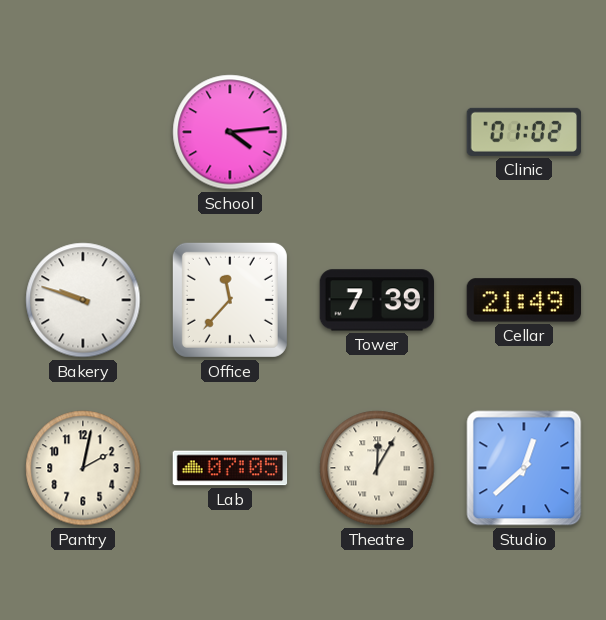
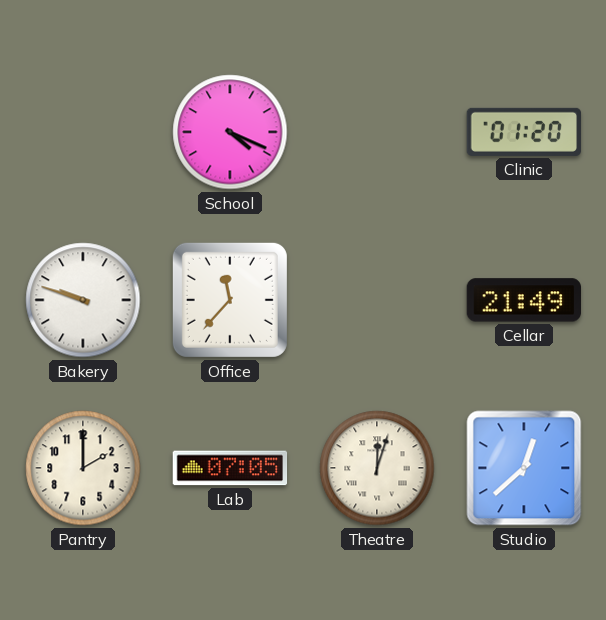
School: 4:14 -> 4:19
Clinic: 01:02 -> 01:20
Tower: 7:39 -> none
Pantry: 2:02 -> 2:00
Theatre: 12:05 -> 12:03
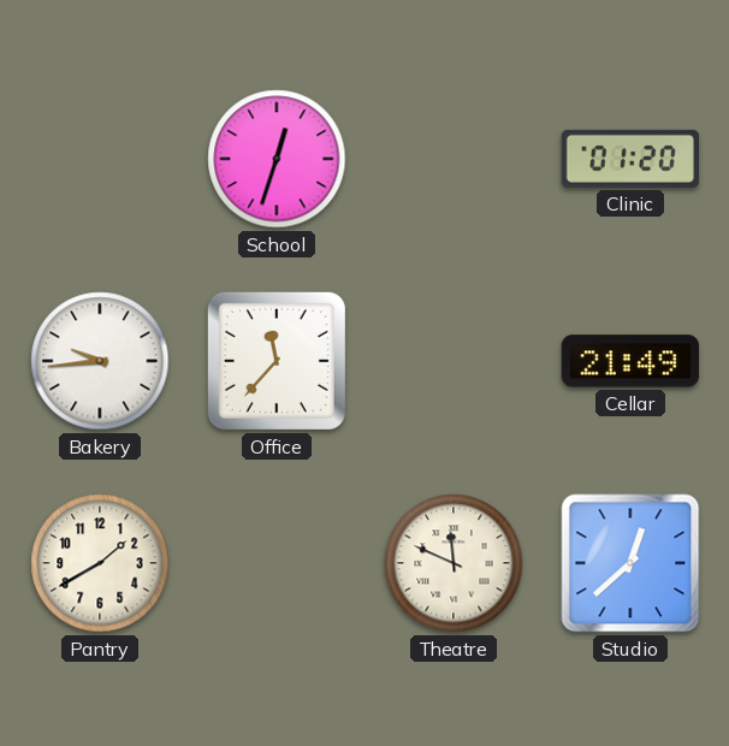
School: 4:19 -> 12:33
Bakery: 9:48 -> 9:44
Pantry: 2:00 -> 1:40
Lab: 07:05 -> none
Theatre: 12:03 -> 11:49
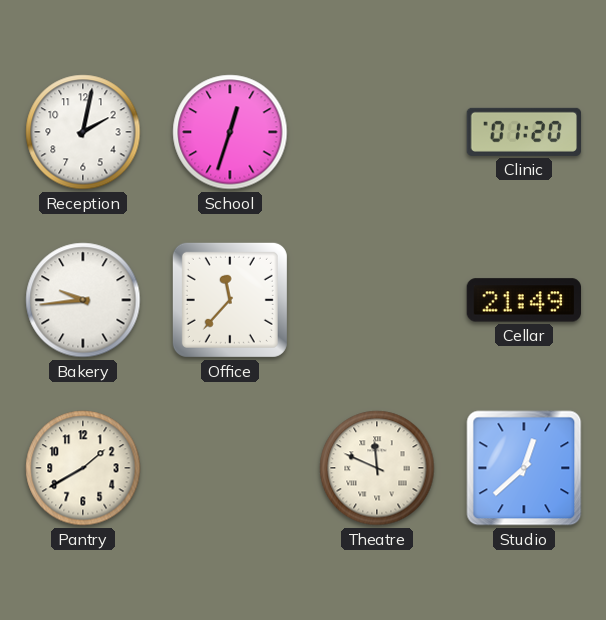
Reception: none -> 2:02
